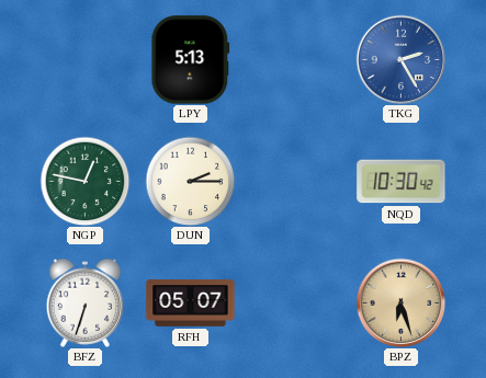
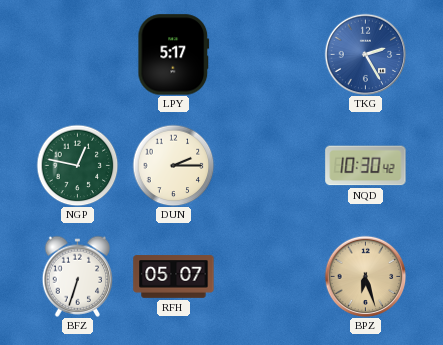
LPY: 5:13 -> 5:17
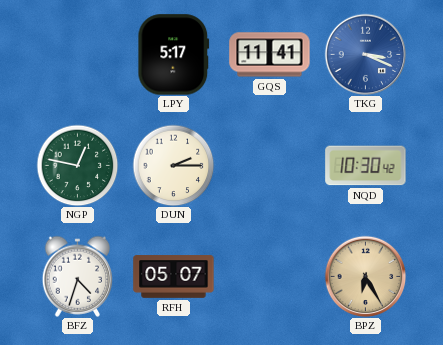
GQS: none -> 11:41
TKG: 2:25 -> 3:19
BFZ: 6:33 -> 4:33
BPZ: 6:27 -> 6:25
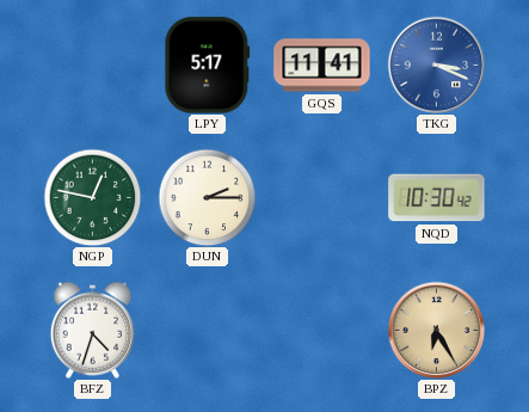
RFH: 05:07 -> none
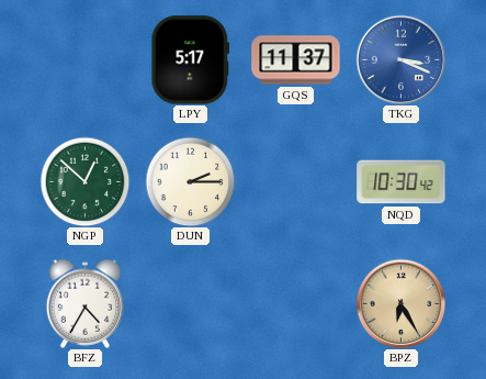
GQS: 11:41 -> 11:37
NGP: 12:47 -> 12:52
BFZ: 4:33 -> 4:35
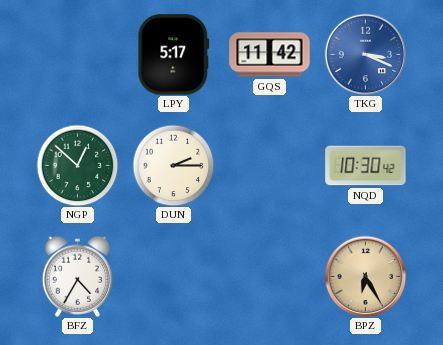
GQS: 11:37 -> 11:42
